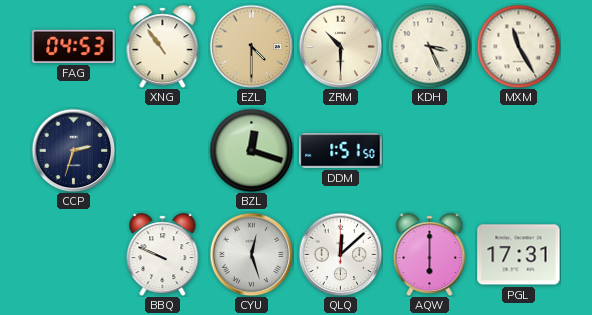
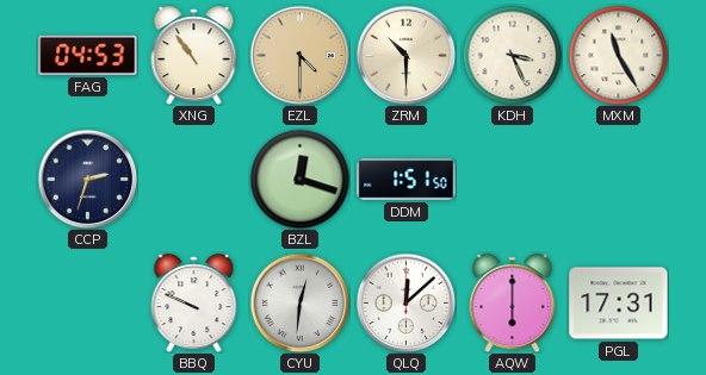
CYU: 12:27 -> 12:31
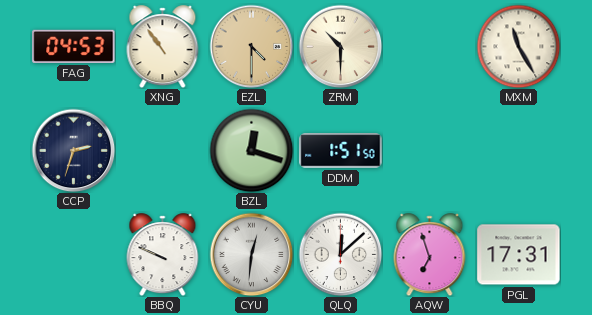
KDH: 3:26 -> none
AQW: 6:00 -> 6:57
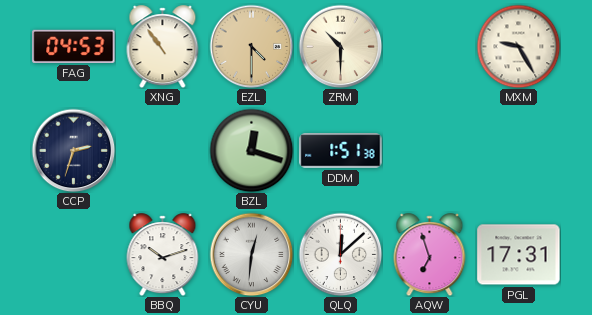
MXM: 11:25 -> 9:25
DDM: 1:51:50 -> 1:51:38
BBQ: 9:49 -> 10:12
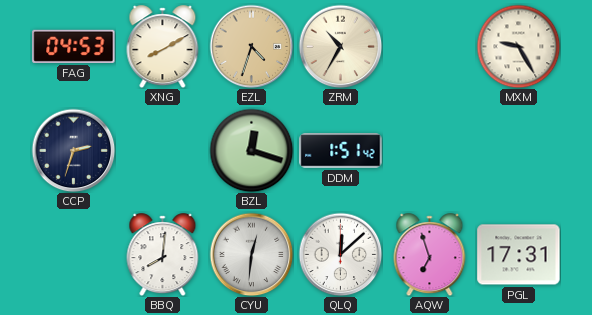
XNG: 10:54 -> 8:10
EZL: 4:30 -> 4:33
ZRM: 10:30 -> 10:35
DDM: 1:51:38 -> 1:51:42
BBQ: 10:12 -> 8:01
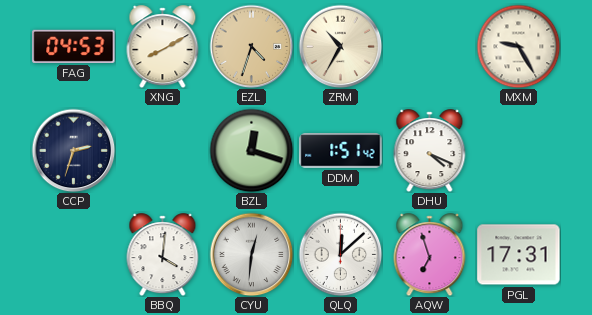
DHU: none -> 4:19
BBQ: 8:01 -> 4:01
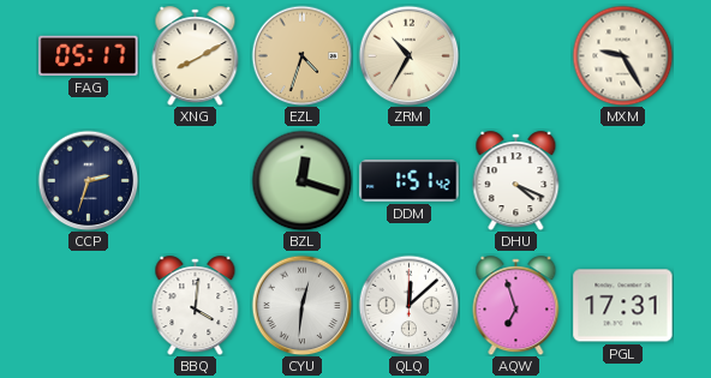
FAG: 04:53 -> 05:17
